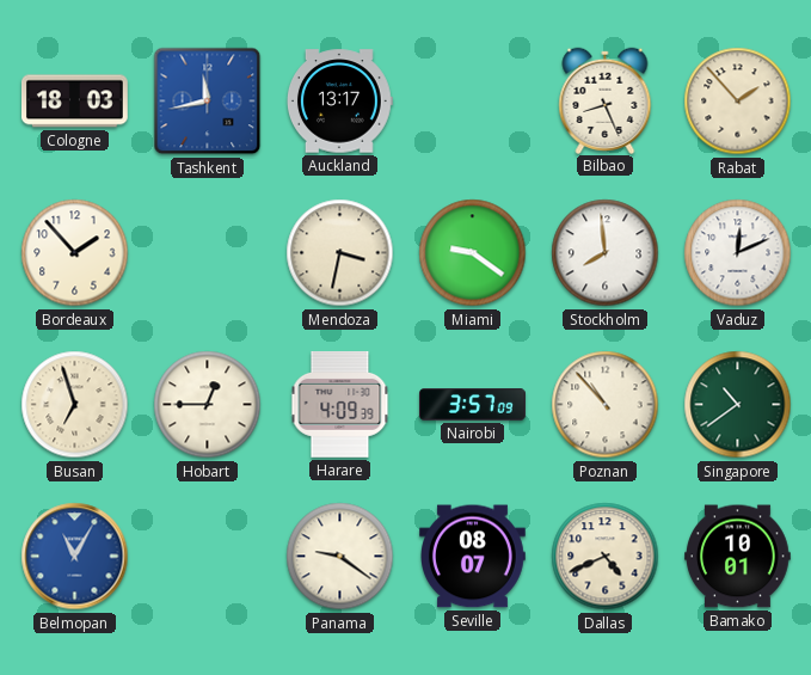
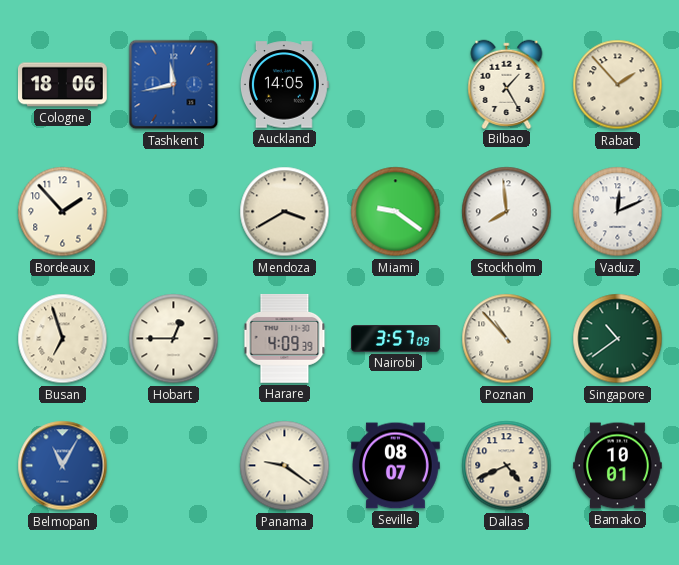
Cologne: 18:03 -> 18:06
Auckland: 13:17 -> 14:05
Bilbao: 8:26 -> 1:25
Mendoza: 3:32 -> 3:40
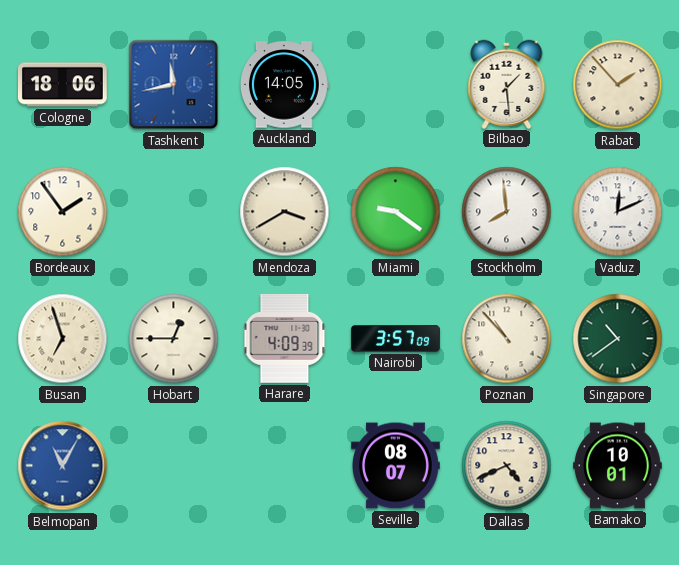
Bilbao: 1:25 -> 1:29
Bordeaux: 1:53 -> 1:54
Panama: 9:21 -> none
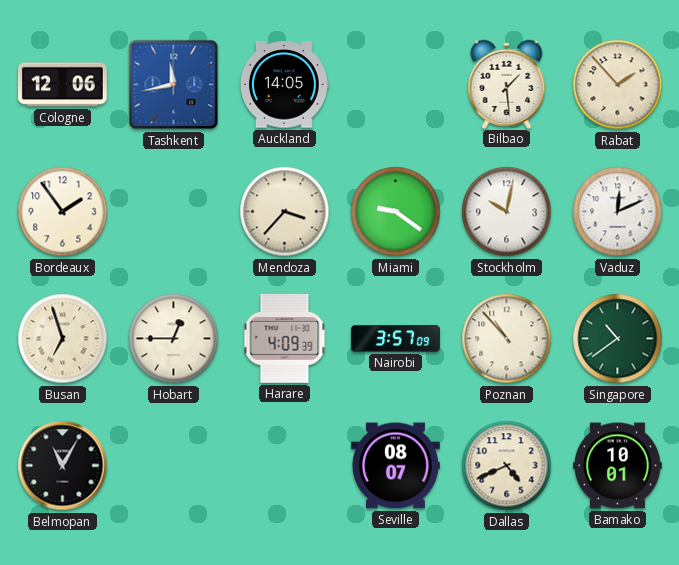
Cologne: 18:06 -> 12:06
Mendoza: 3:40 -> 3:37
Stockholm: 7:59 -> 10:02
Belmopan dial: blue -> black
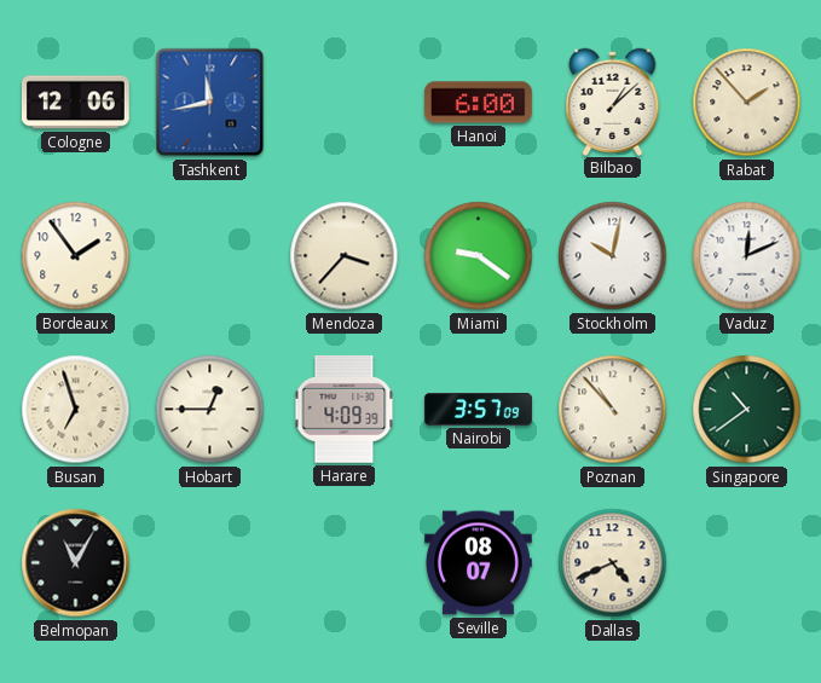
Auckland: 14:05 -> none
Hanoi: none -> 6:00
Bilbao: 1:29 -> 1:08
Bamako: 10:01 -> none
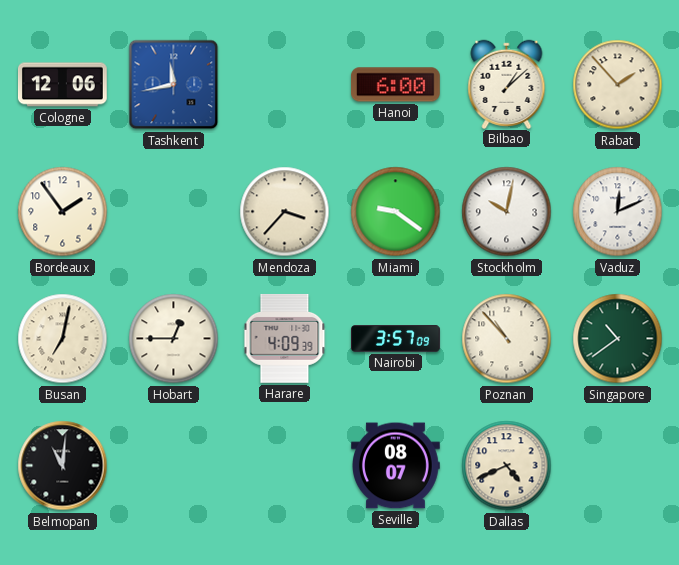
Busan: 6:57 -> 7:02
Belmopan: 11:05 -> 11:01
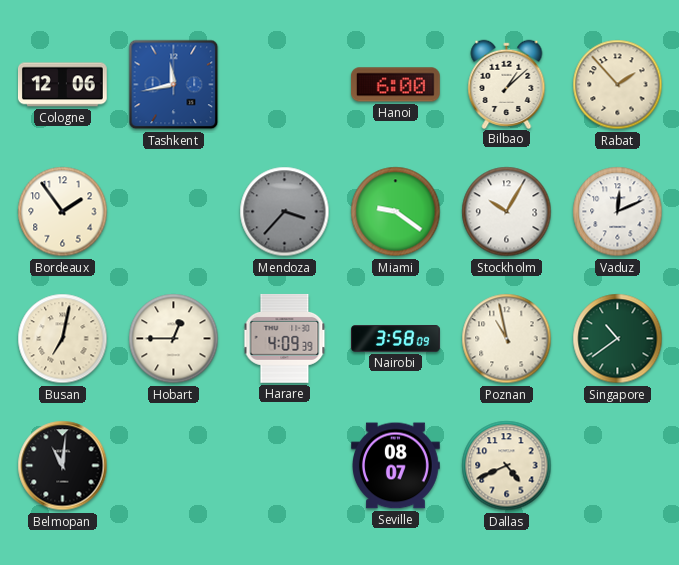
Mendoza dial: cream -> grey
Stockholm: 10:02 -> 10:05
Nairobi: 3:57 -> 3:58
Poznan: 10:53 -> 10:58
